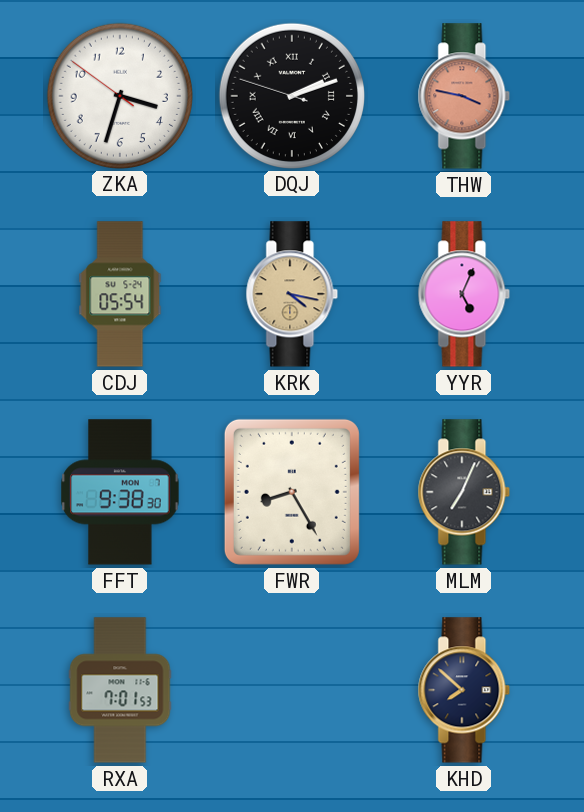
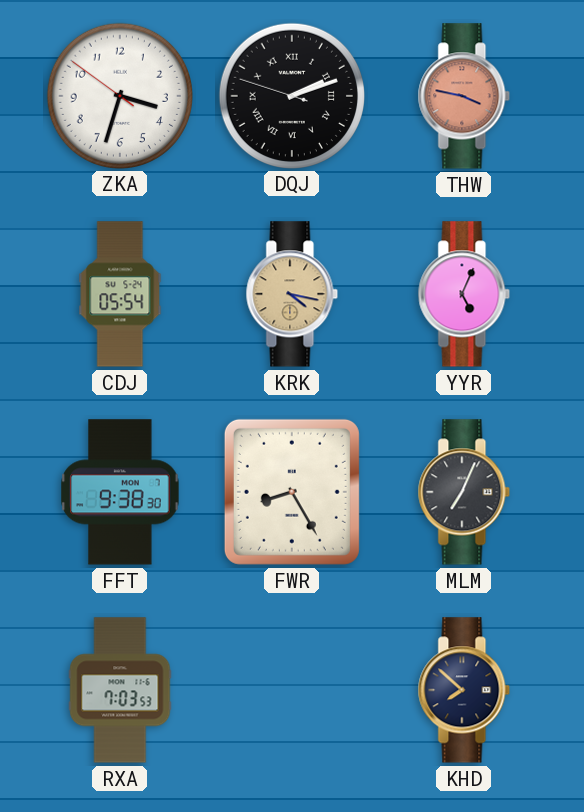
RXA: 7:01 -> 7:03
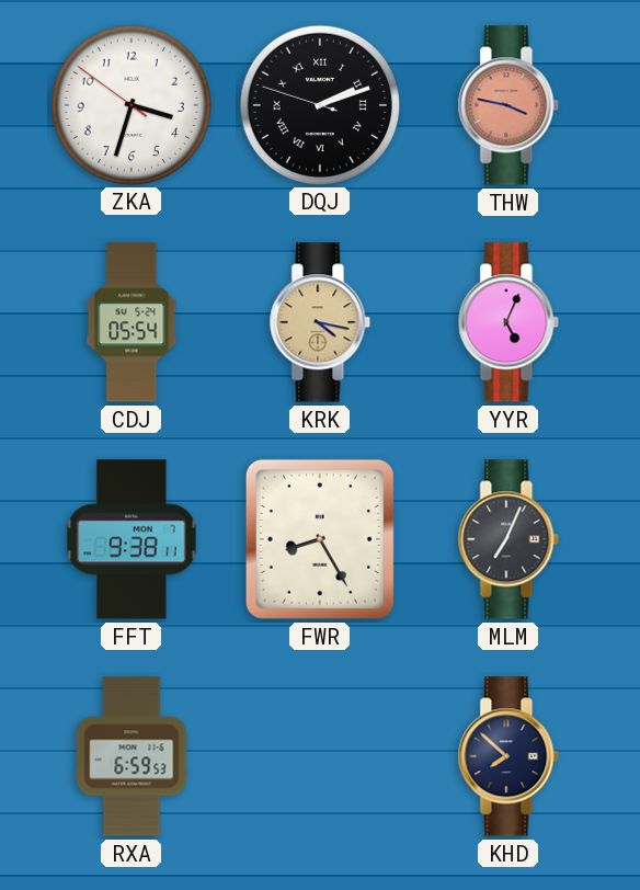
FFT: 9:38:30 -> 9:38:11
RXA: 7:03 -> 6:59
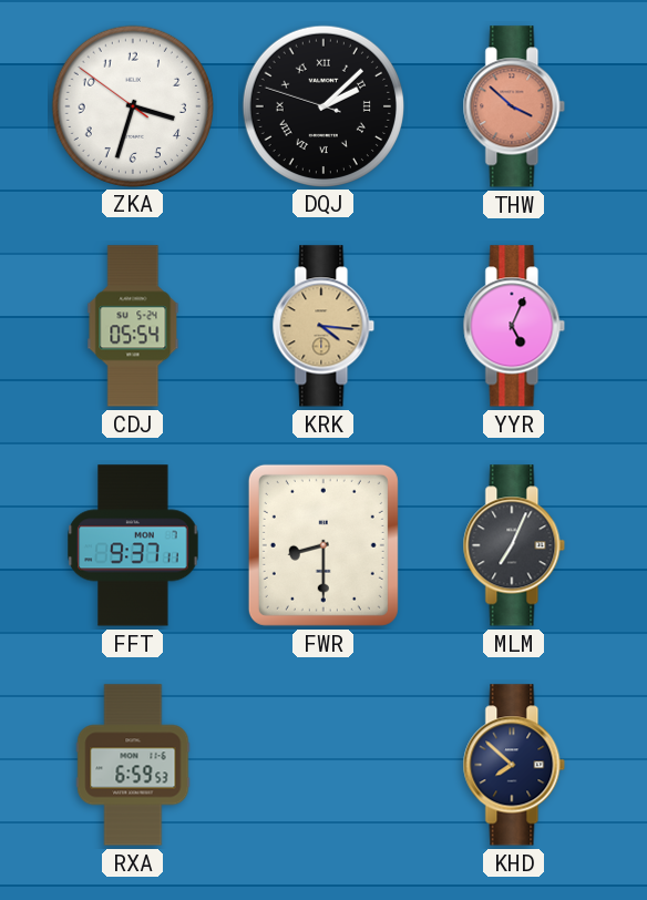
DQJ: 2:11 -> 2:07
THW: 3:47 -> 3:52
KRK: 4:17 -> 4:16
FFT: 9:38 -> 9:37
FWR: 8:25 -> 8:30
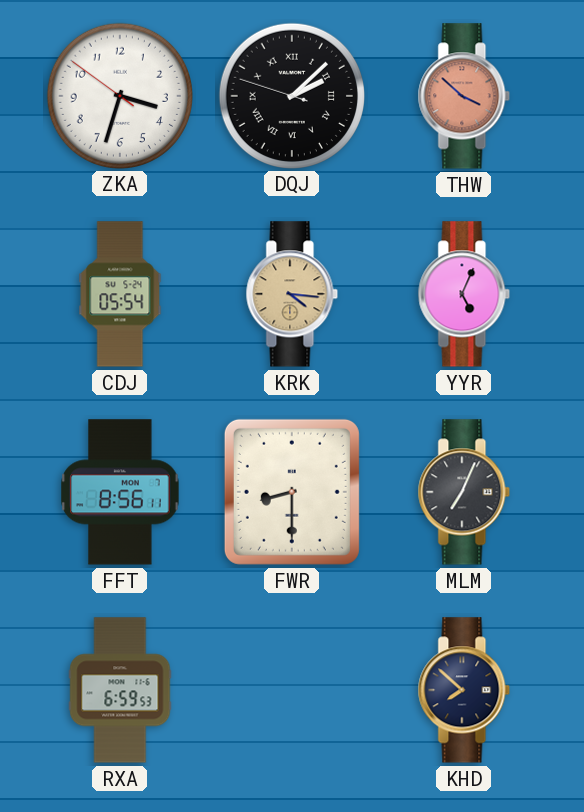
FFT: 9:37 -> 8:56
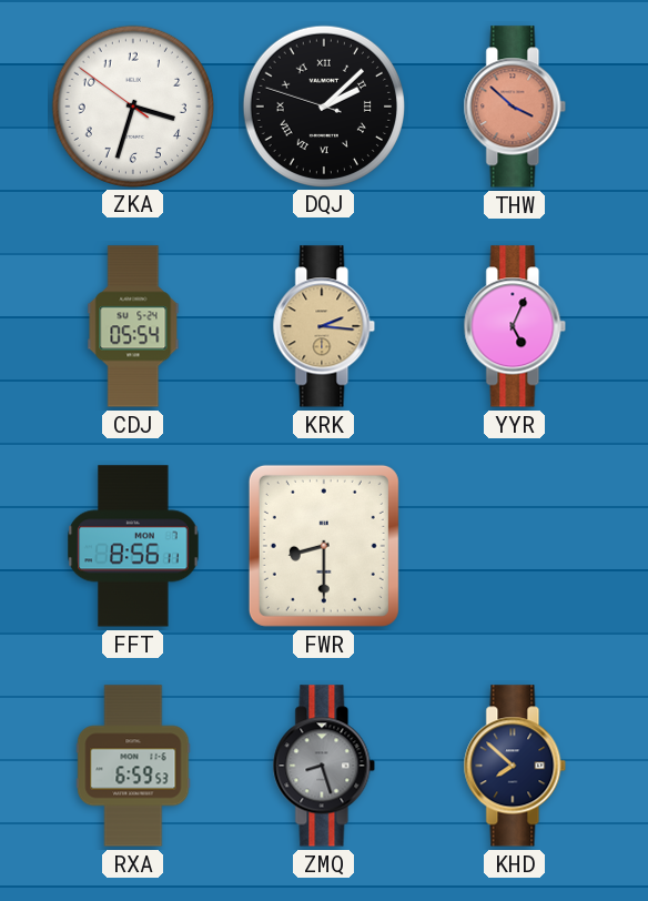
KRK: 4:16 -> 2:16
MLM: 7:04 -> none
ZMQ: none -> 8:27
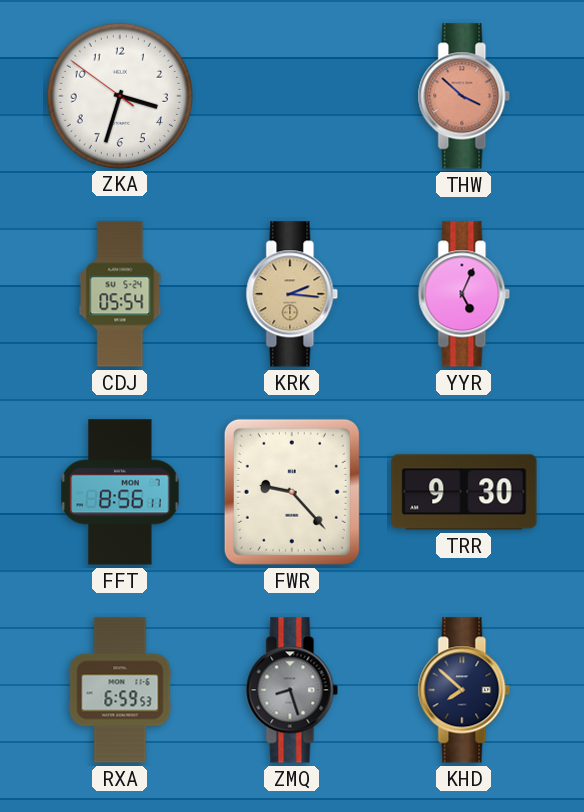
DQJ: 2:07 -> none
FWR: 8:30 -> 9:23
TRR: none -> 9:30
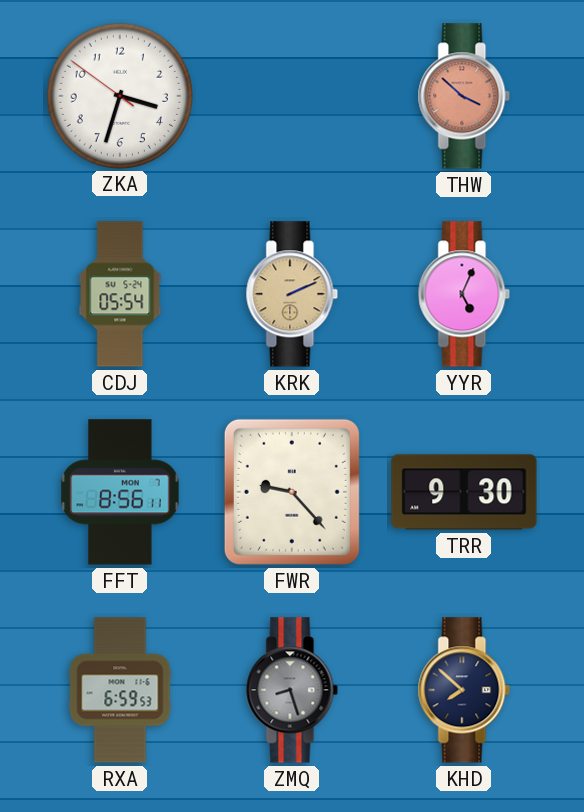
KRK: 2:16 -> 2:11
